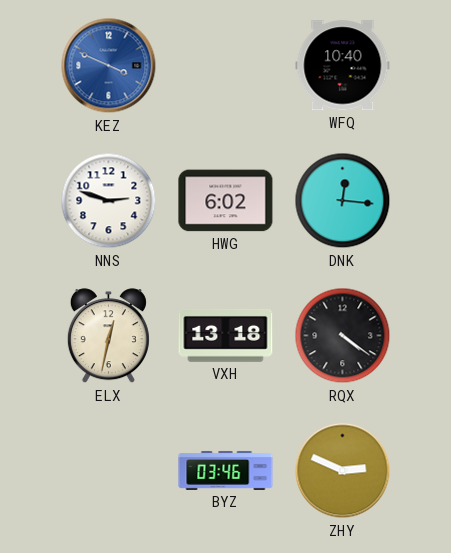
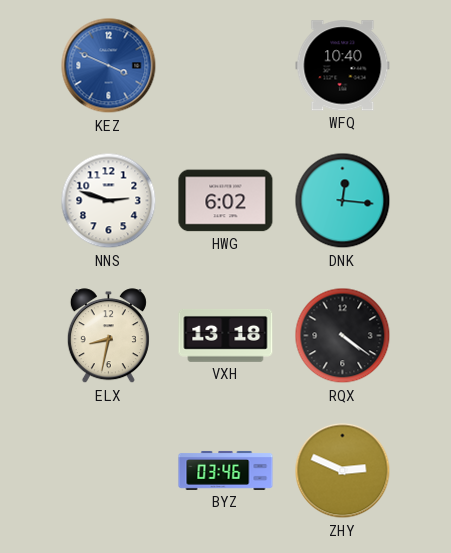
ELX: 12:32 -> 8:32
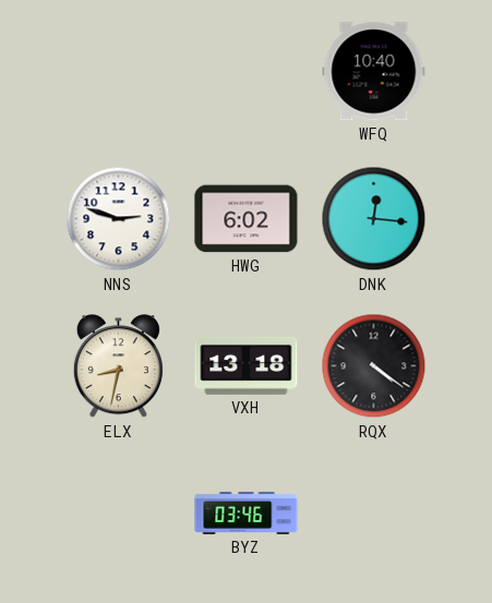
KEZ: 3:49 -> none
ZHY: 2:49 -> none
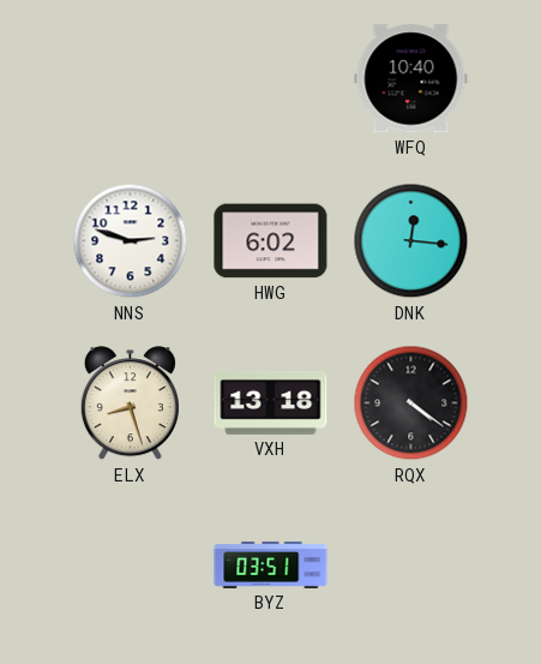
ELX: 8:32 -> 8:27
BYZ: 03:46 -> 03:51
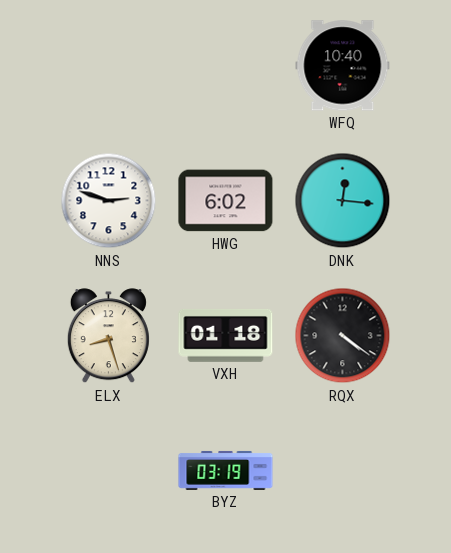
VXH: 13:18 -> 01:18
BYZ: 03:51 -> 03:19
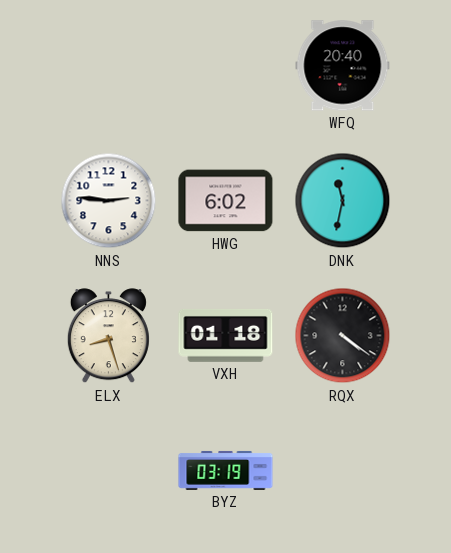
WFQ: 10:40 -> 20:40
NNS: 2:48 -> 2:46
DNK: 12:16 -> 11:32
